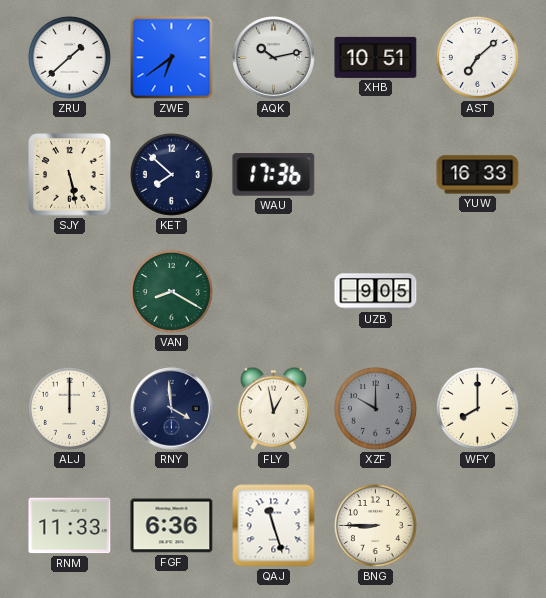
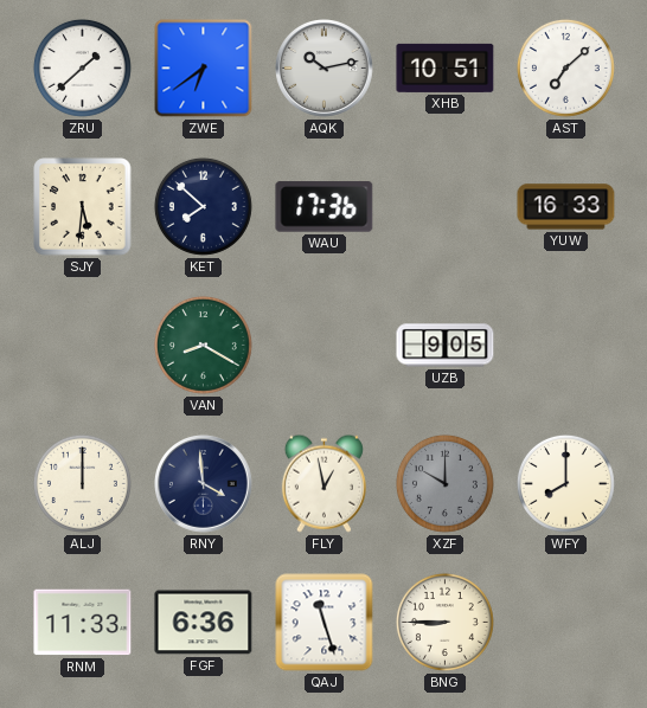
SJY: 5:28 -> 5:31
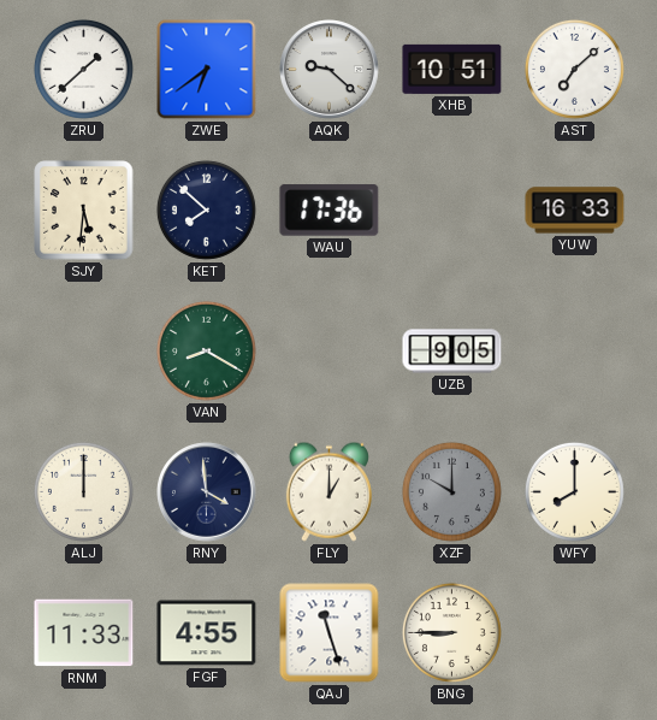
AQK: 10:13 -> 9:22
FLY: 12:58 -> 1:00
FGF: 6:36 -> 4:55
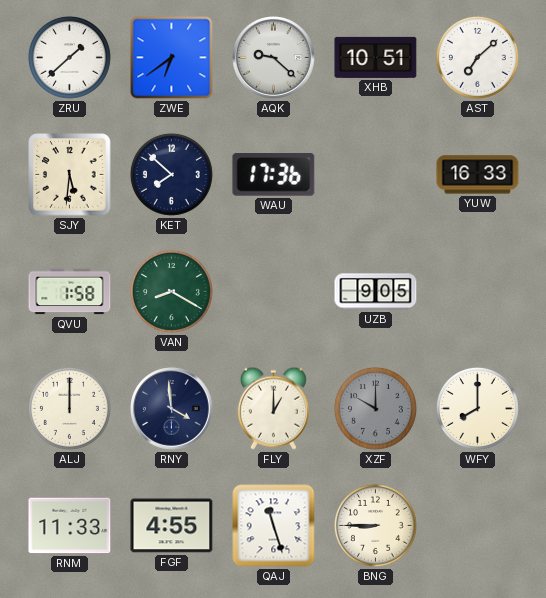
QVU: none -> 1:58
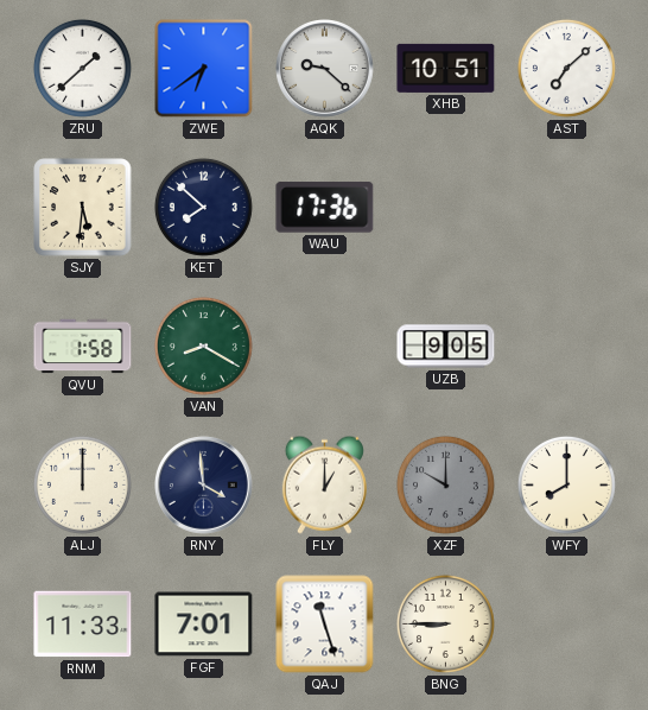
YUW: 16:33 -> none
FGF: 4:55 -> 7:01
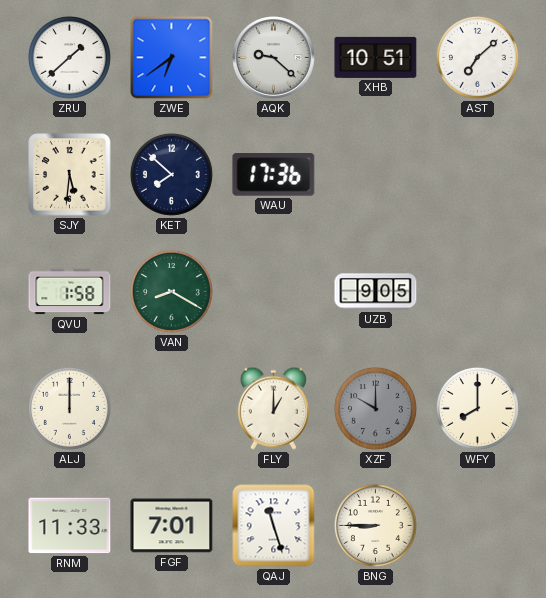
RNY: 3:59 -> none
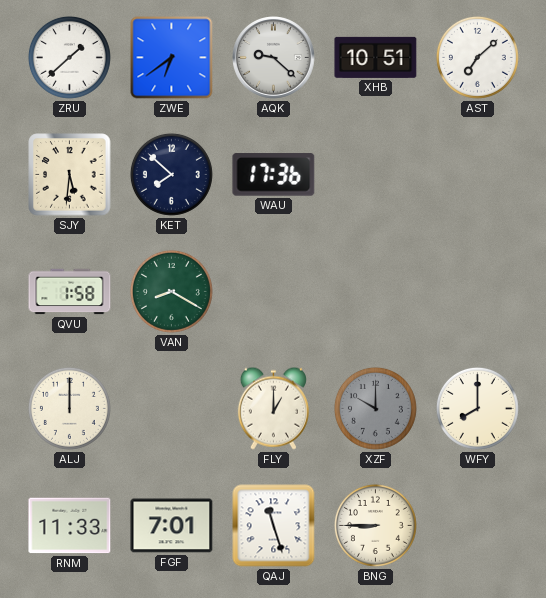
UZB: 9:05 -> none
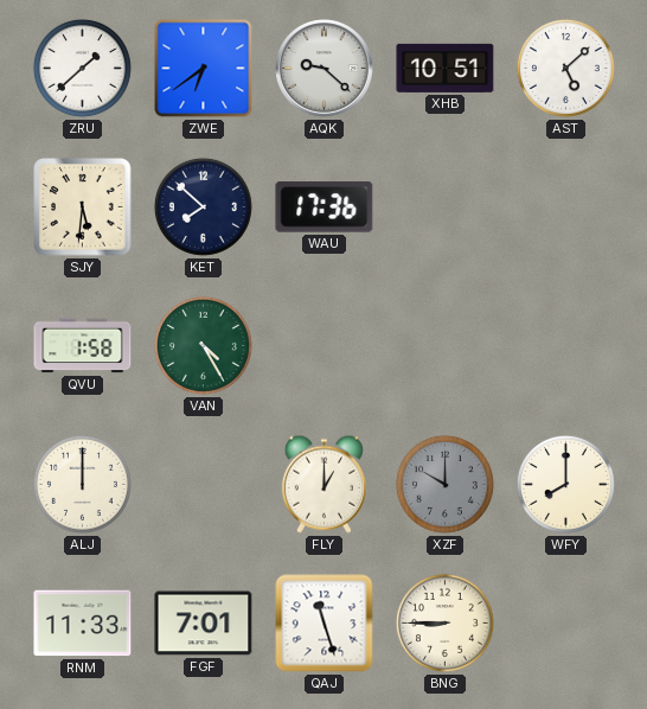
AST: 7:08 -> 5:08
VAN: 8:20 -> 4:25
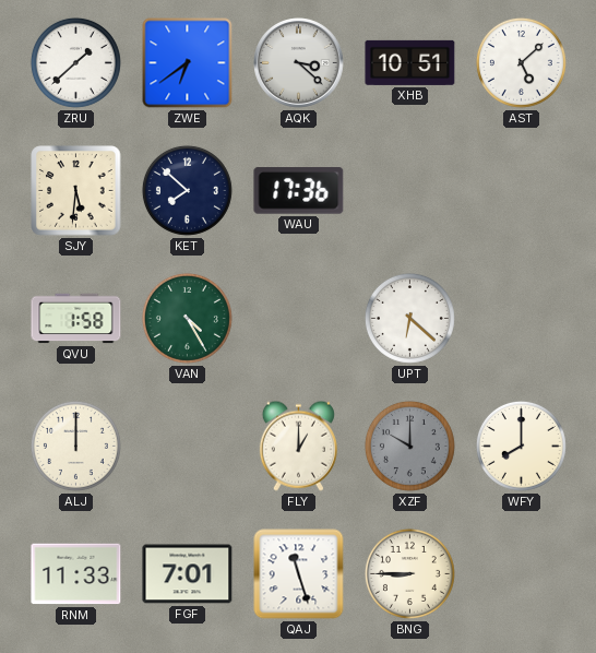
AQK: 9:22 -> 3:22
UPT: none -> 6:22
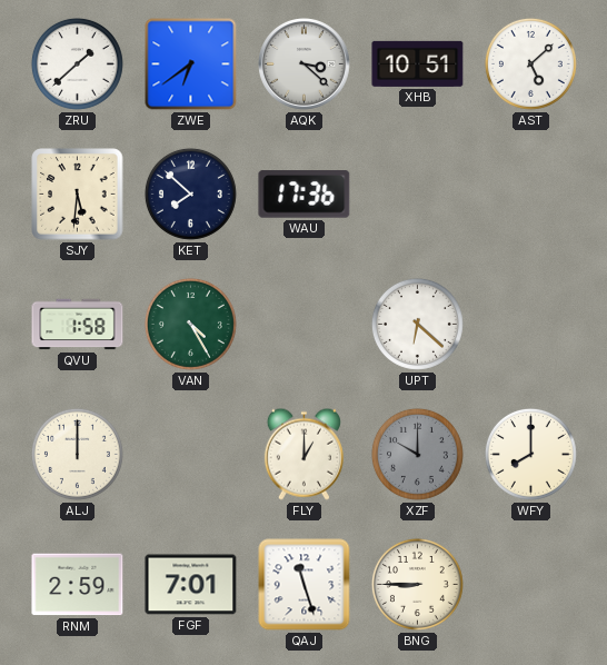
RNM: 11:33 -> 2:59
